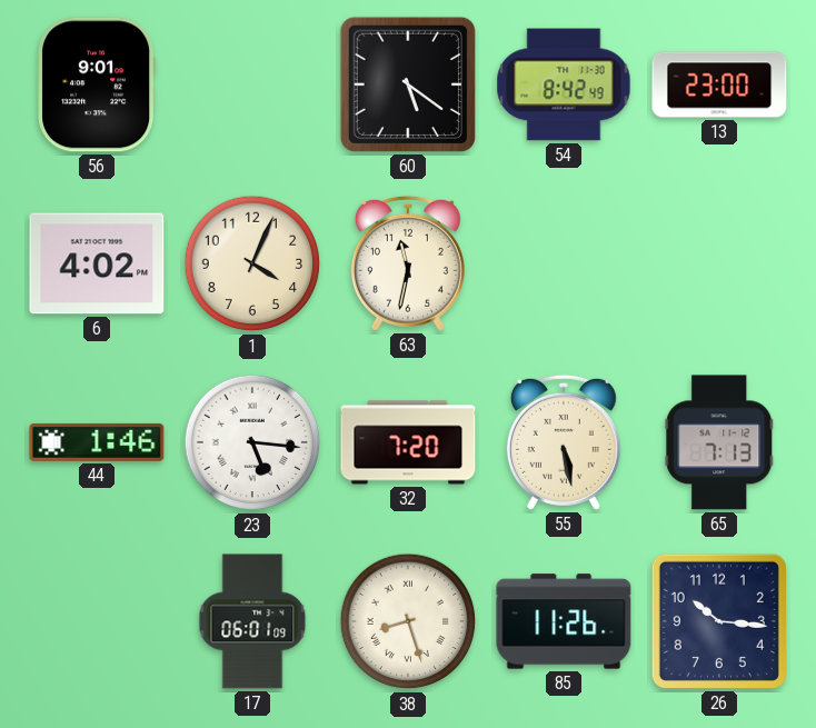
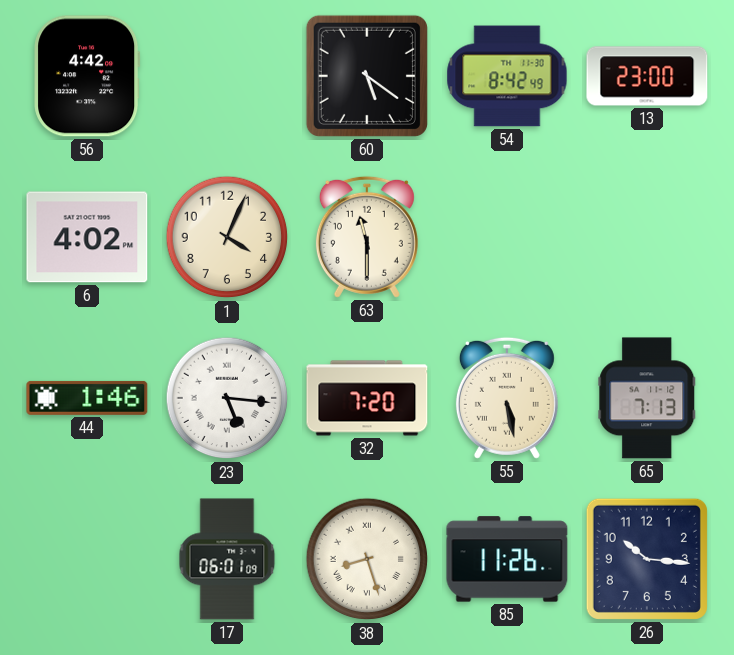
56: 9:01 -> 4:42
63: 11:32 -> 11:30
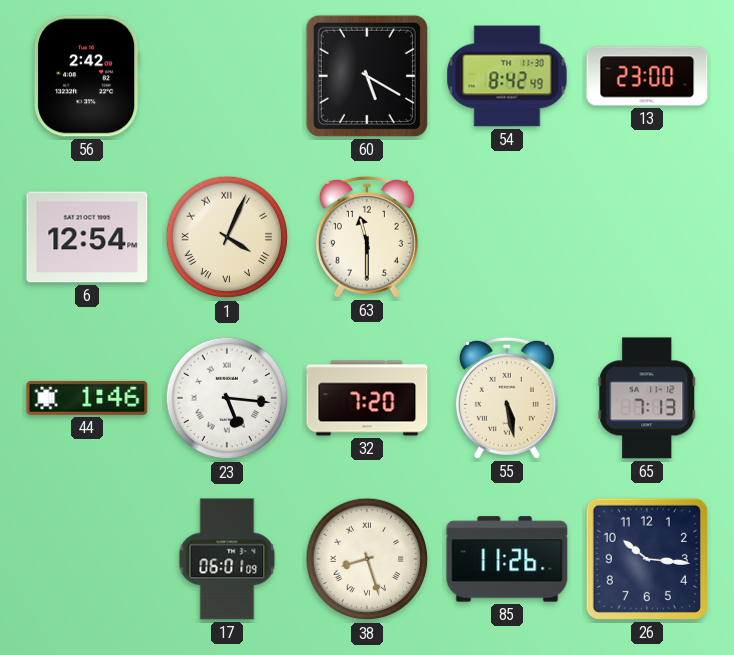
56: 4:42 -> 2:42
60: 5:21 -> 5:20
6: 4:02 -> 12:54
1 numerals: Arabic -> Roman
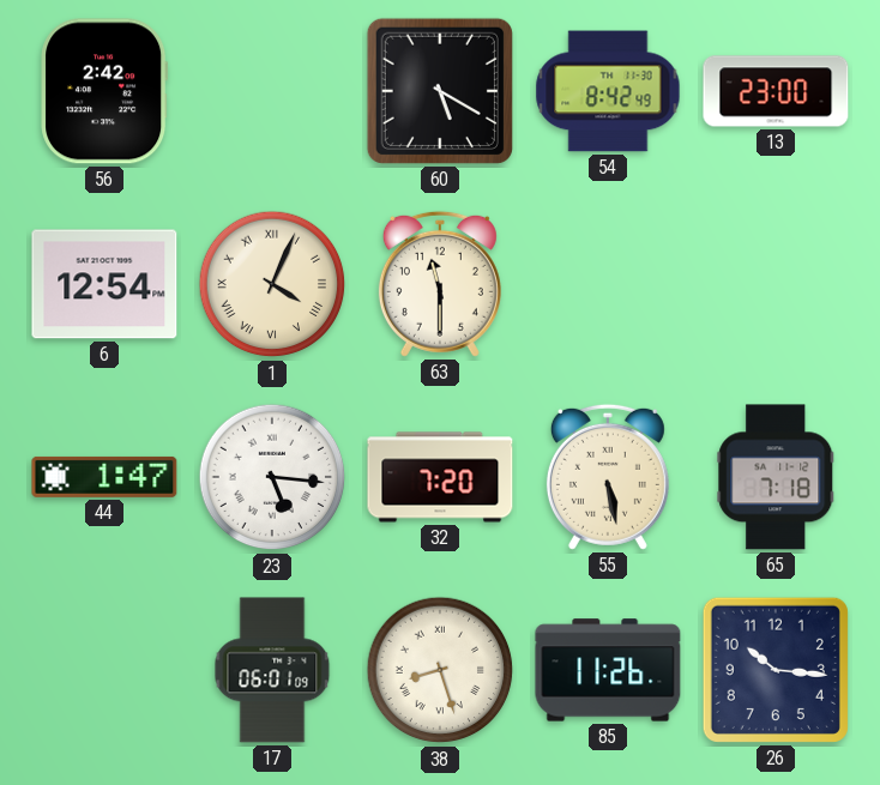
44: 1:46 -> 1:47
65: 7:13 -> 7:18
